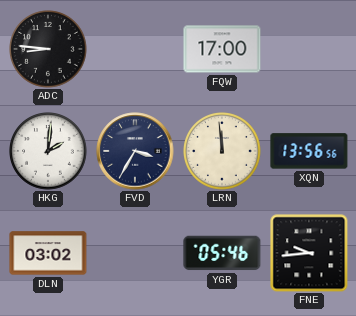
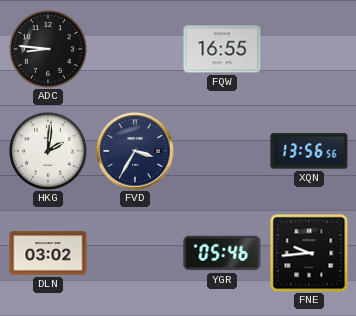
FQW: 17:00 -> 16:55
LRN: 11:59 -> none
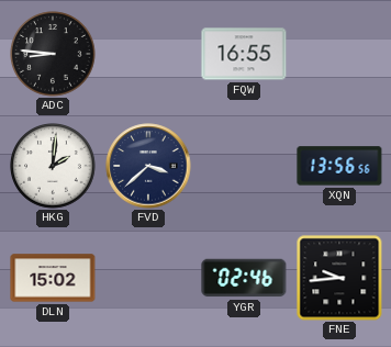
FVD: 3:35 -> 3:38
DLN: 03:02 -> 15:02
YGR: 05:46 -> 02:46
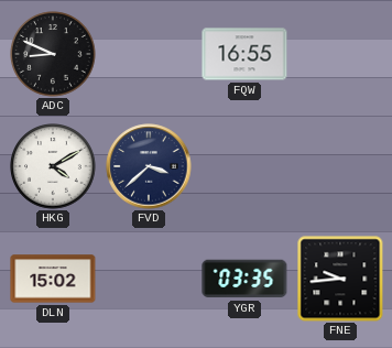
ADC: 8:46 -> 8:49
HKG: 2:01 -> 4:10
XQN: 13:56 -> none
YGR: 02:46 -> 03:35
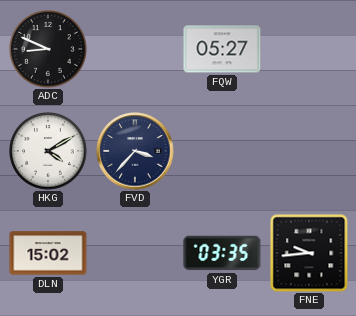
FQW: 16:55 -> 05:27
FVD: 3:38 -> 3:37
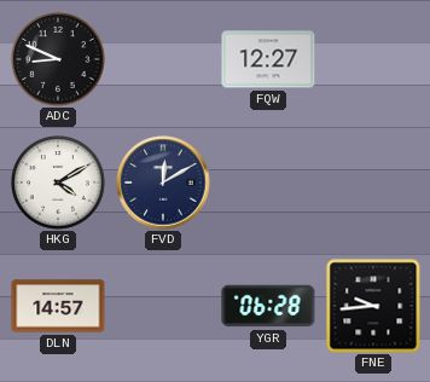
FQW: 05:27 -> 12:27
FVD: 3:37 -> 12:10
DLN: 15:02 -> 14:57
YGR: 03:35 -> 06:28
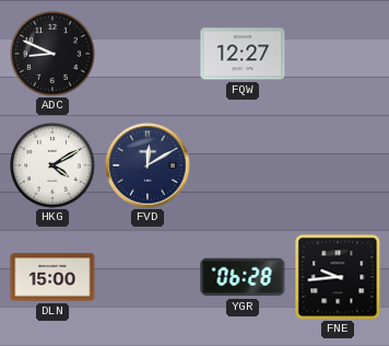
DLN: 14:57 -> 15:00
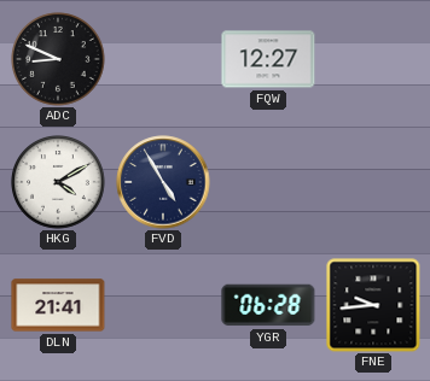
FVD: 12:10 -> 4:55
DLN: 15:00 -> 21:41
